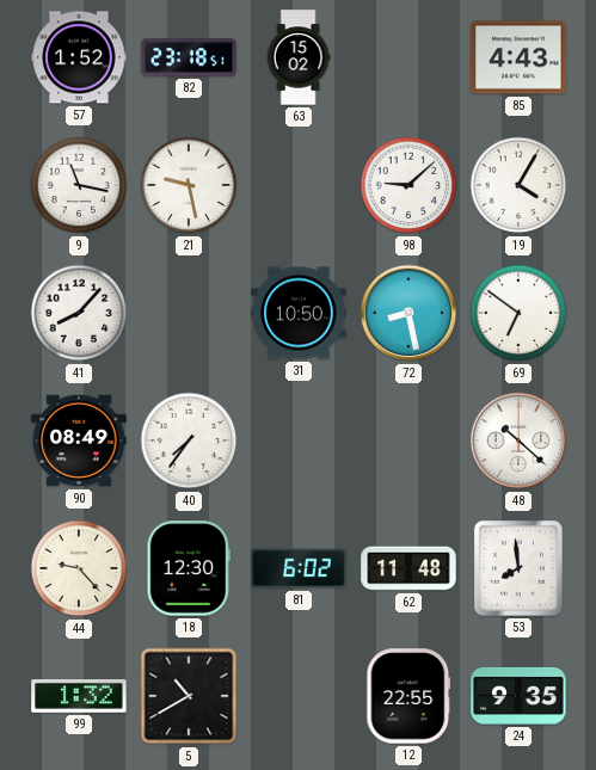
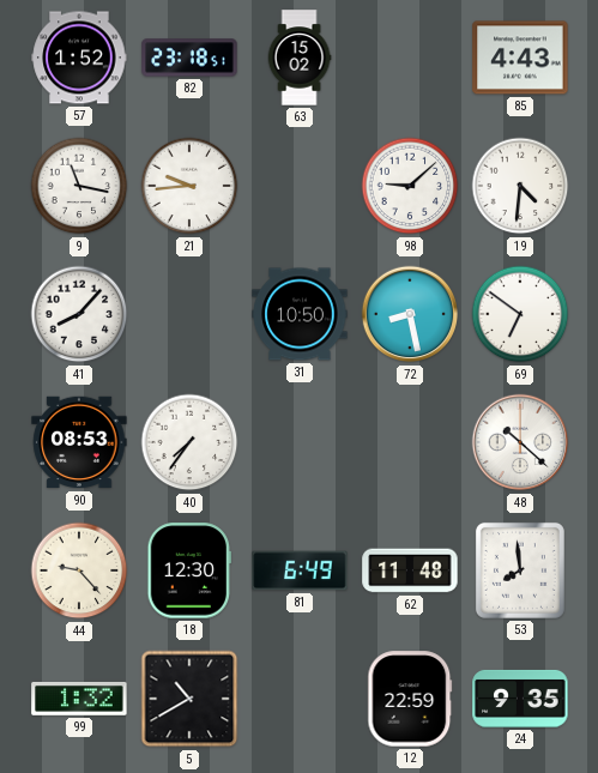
21: 9:28 -> 9:44
19: 4:05 -> 4:31
90: 08:49 -> 08:53
81: 6:02 -> 6:49
12: 22:55 -> 22:59
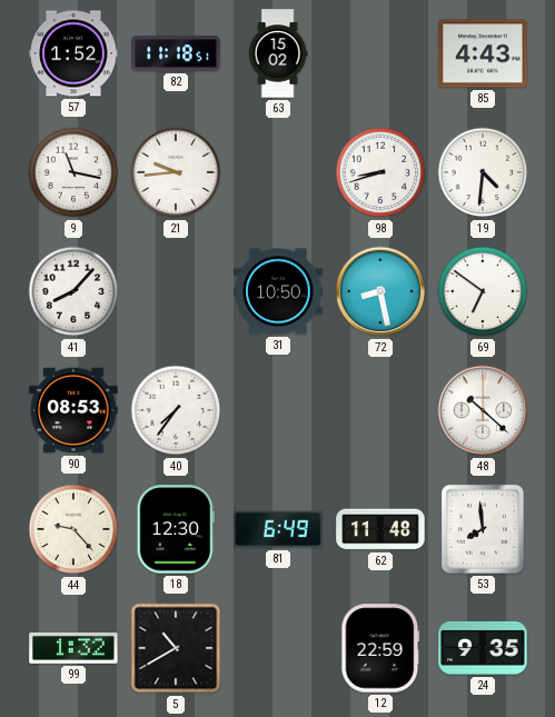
82: 23:18 -> 11:18
98: 9:08 -> 8:42
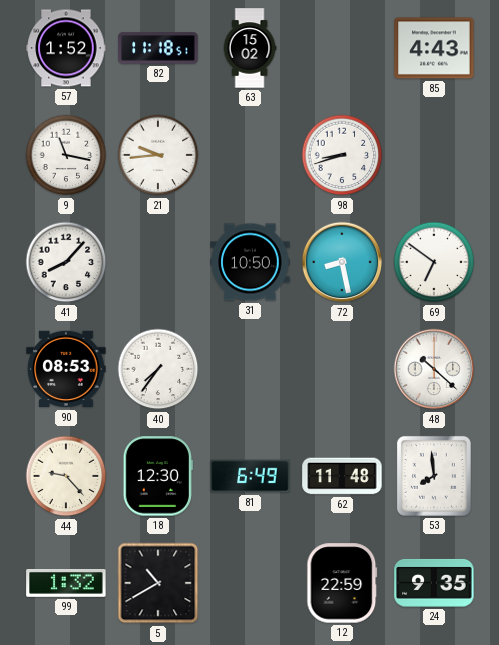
19: 4:31 -> none
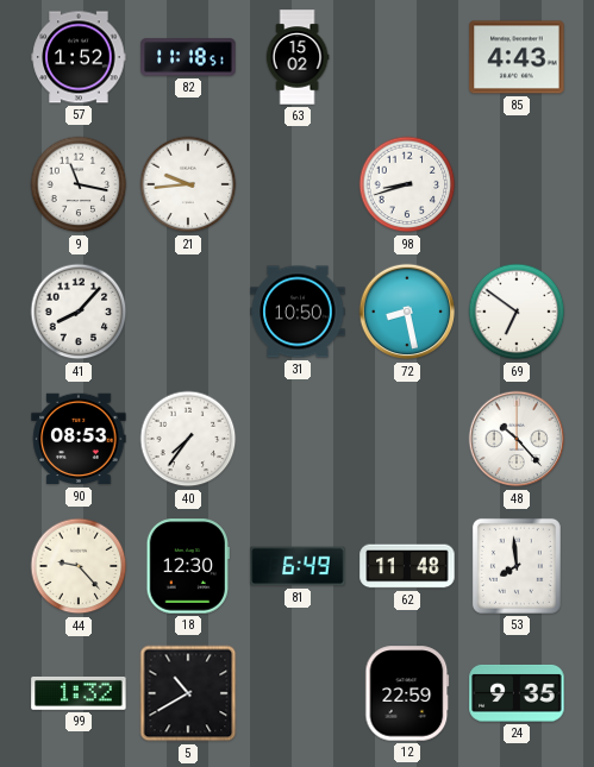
48: 10:22 -> 10:23
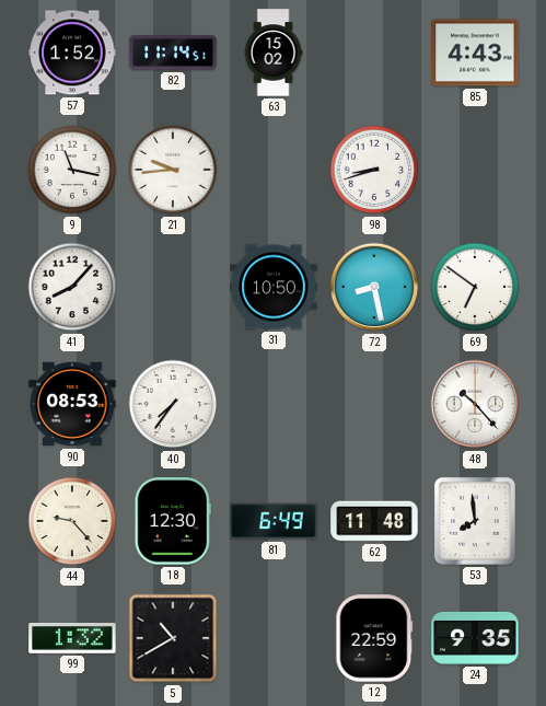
82: 11:18 -> 11:14
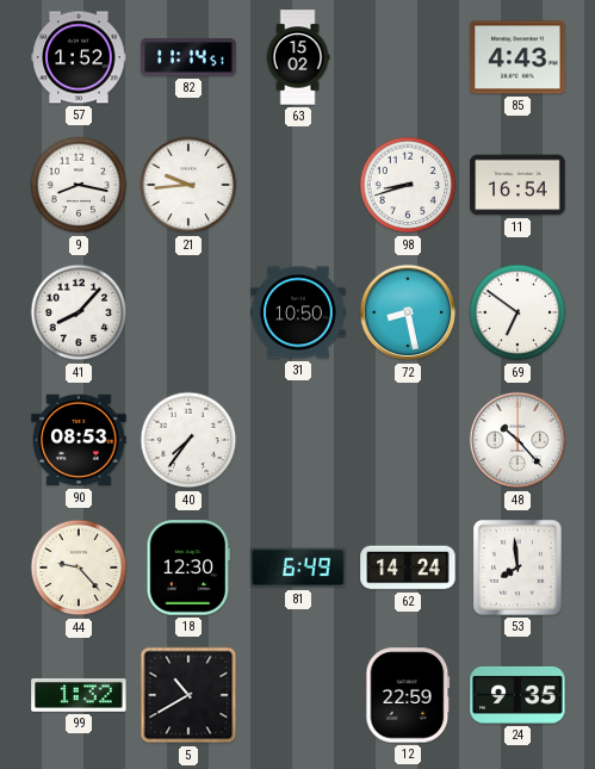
9: 11:17 -> 8:17
11: none -> 16:54
62: 11:48 -> 14:24
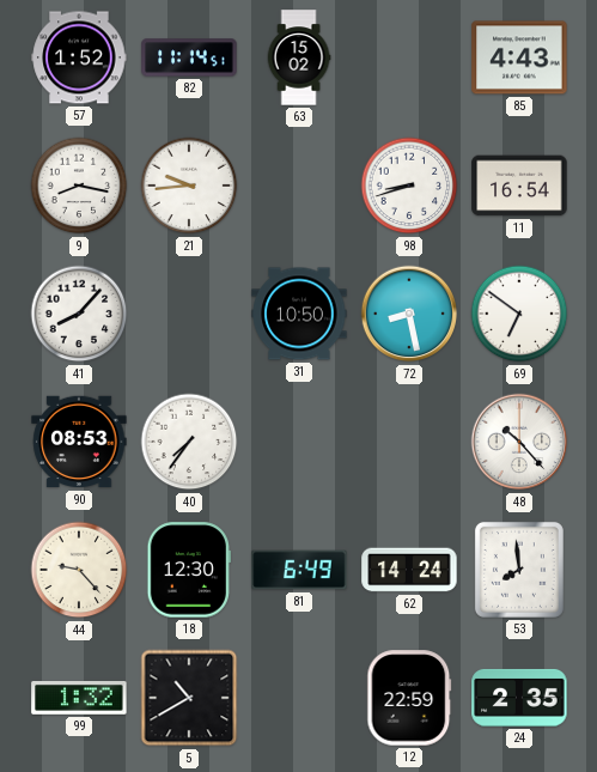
24: 9:35 -> 2:35
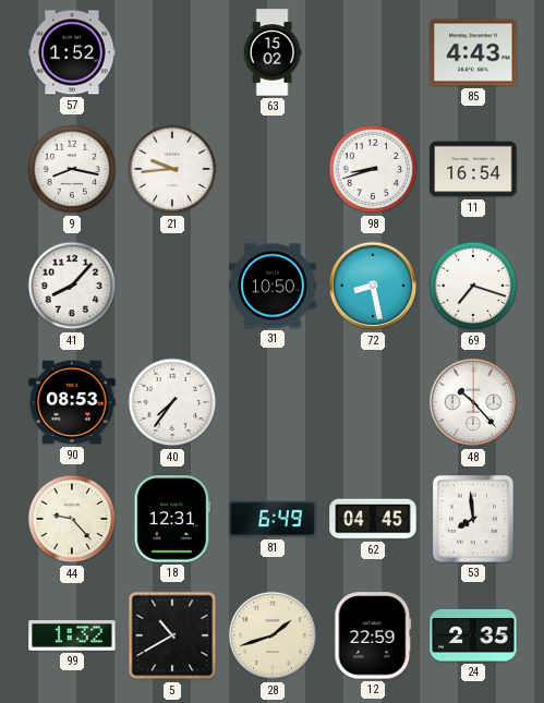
82: 11:14 -> none
69: 6:51 -> 7:18
18: 12:30 -> 12:31
62: 14:24 -> 04:45
28: none -> 1:42
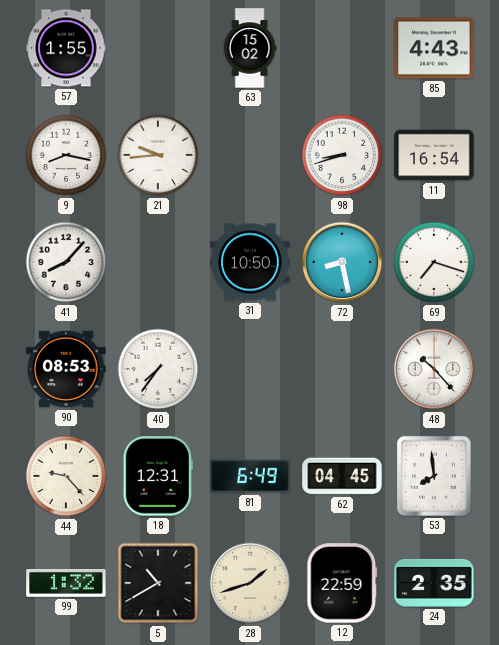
57: 1:52 -> 1:55
